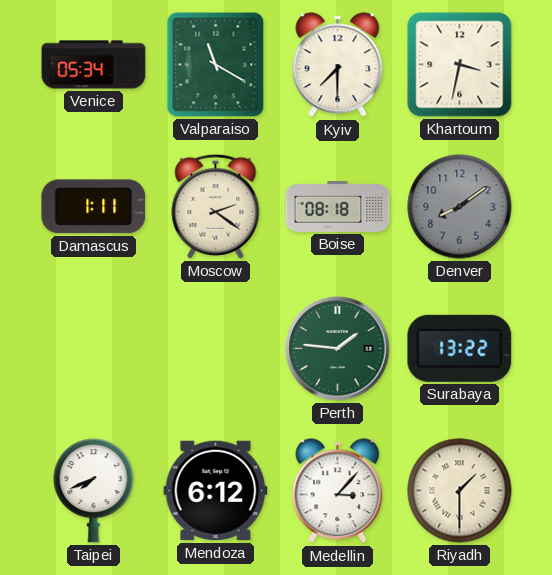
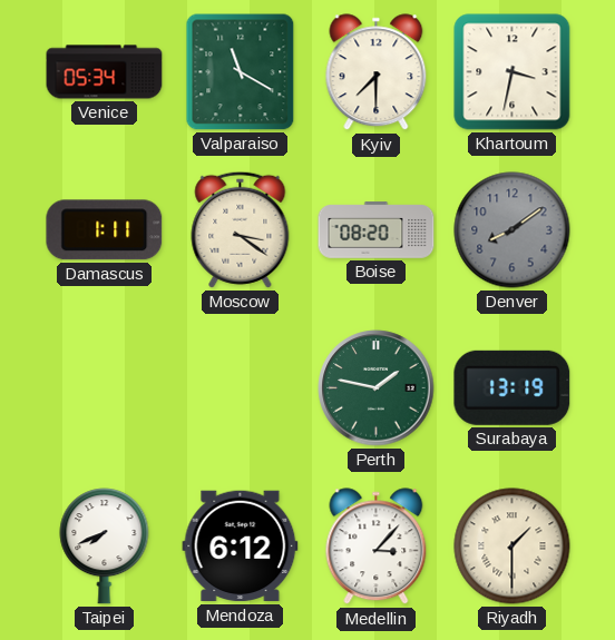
Moscow: 2:21 -> 3:21
Boise: 08:18 -> 08:20
Perth: 1:46 -> 1:47
Surabaya: 13:22 -> 13:19
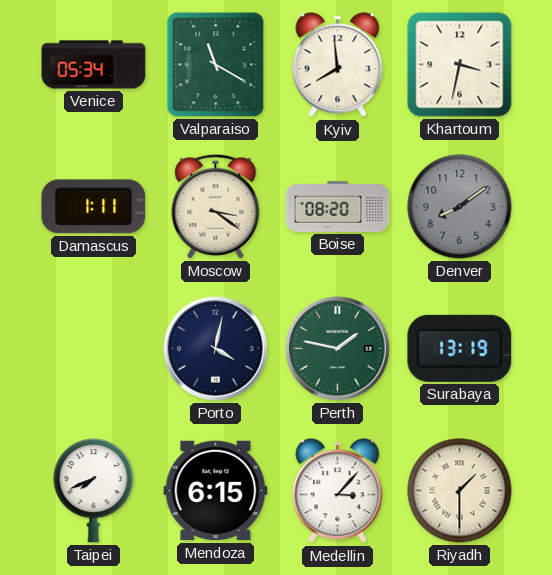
Kyiv: 7:30 -> 7:59
Porto: none -> 4:02
Mendoza: 6:12 -> 6:15
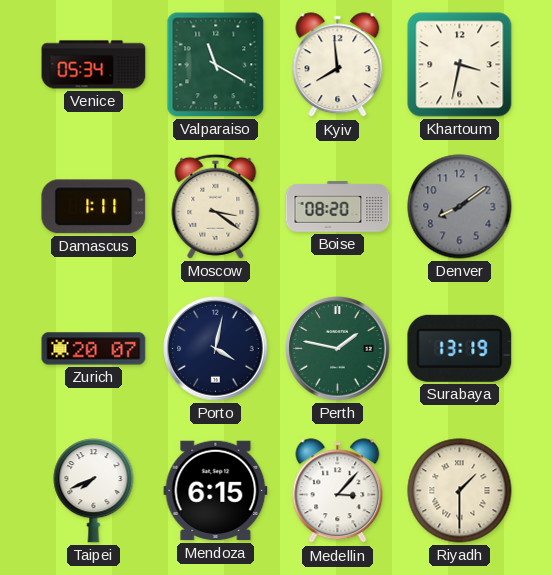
Zurich: none -> 20:07
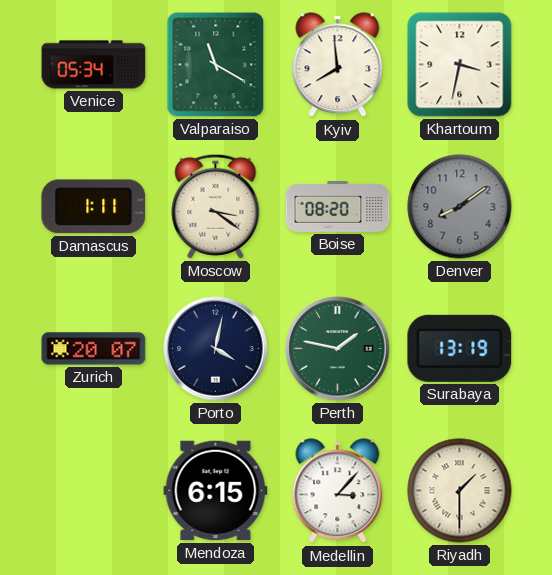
Taipei: 7:41 -> none
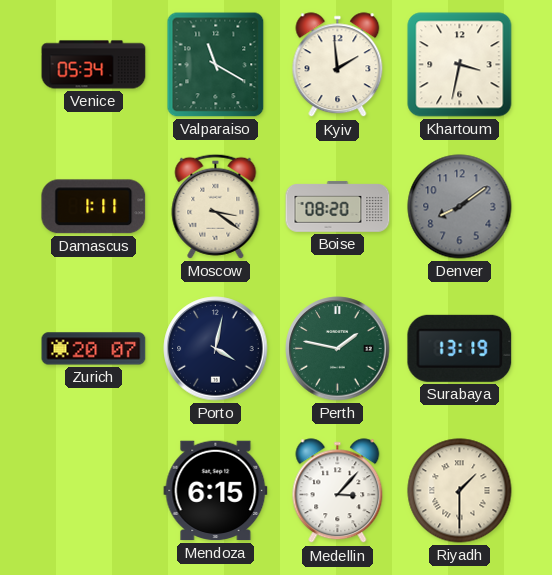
Kyiv: 7:59 -> 1:59
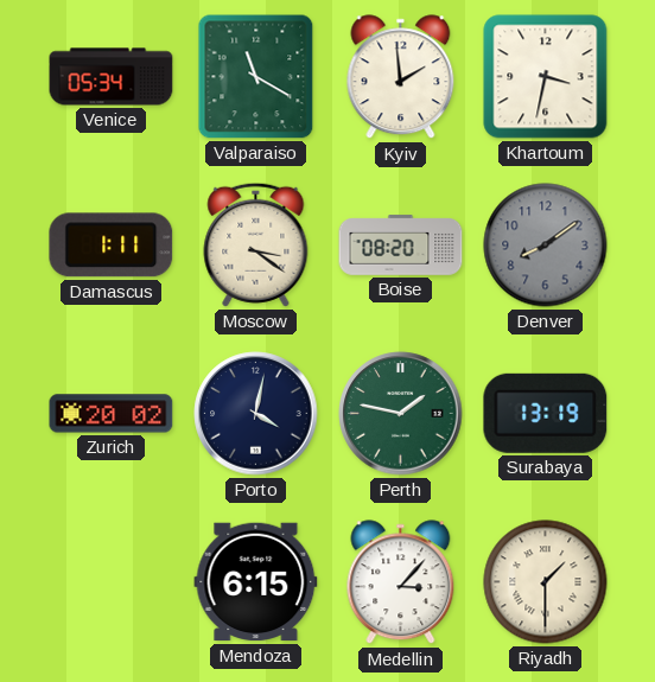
Zurich: 20:07 -> 20:02
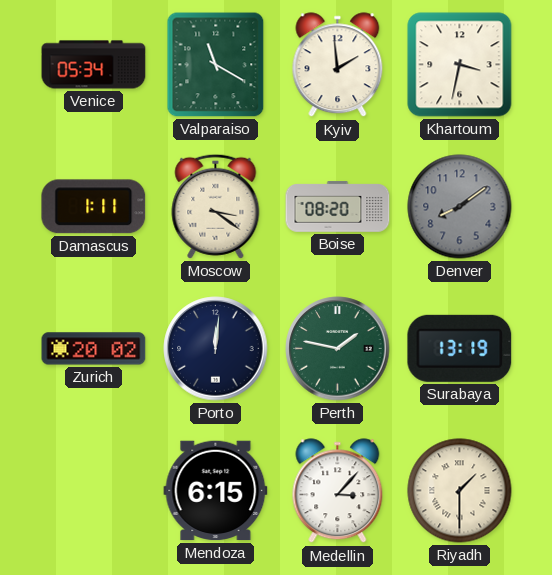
Porto: 4:02 -> 12:01
